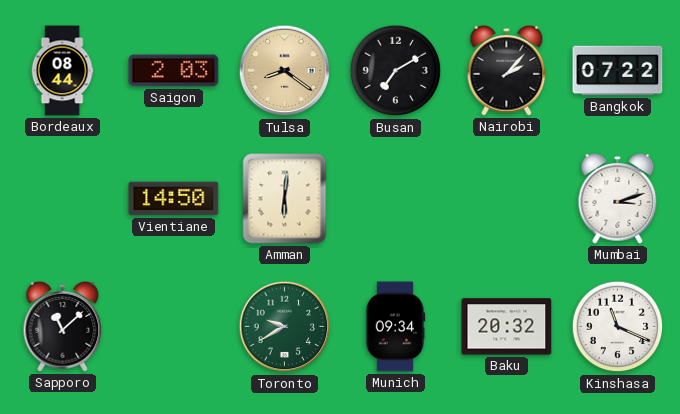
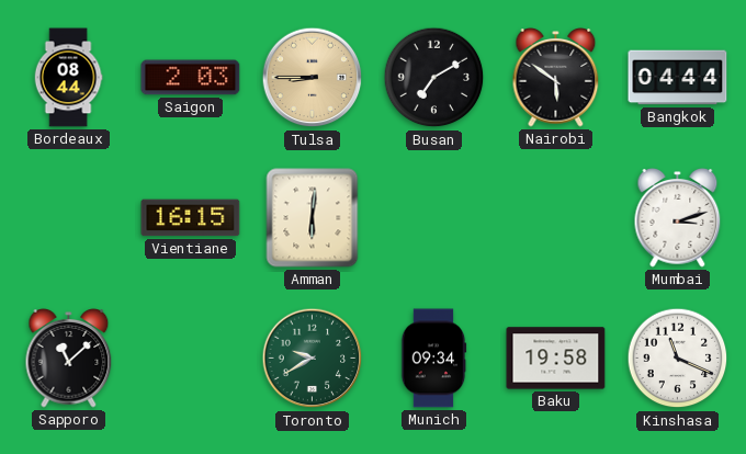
Tulsa: 8:21 -> 8:45
Nairobi: 2:07 -> 5:51
Bangkok: 07:22 -> 04:44
Vientiane: 14:50 -> 16:15
Baku: 20:32 -> 19:58
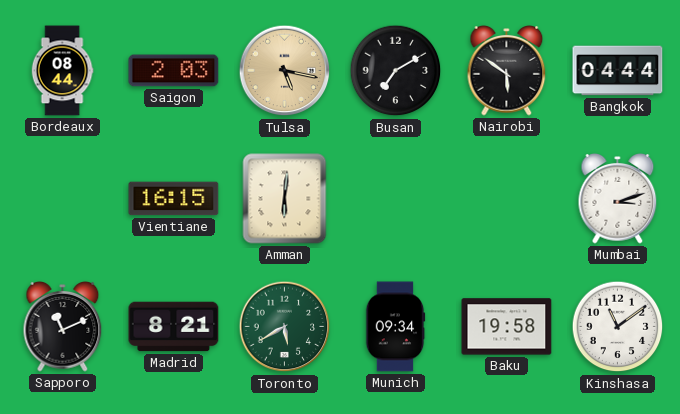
Tulsa: 8:45 -> 5:17
Sapporo: 11:08 -> 11:11
Madrid: none -> 8:21
Toronto: 9:40 -> 5:40
Kinshasa: 11:19 -> 11:09
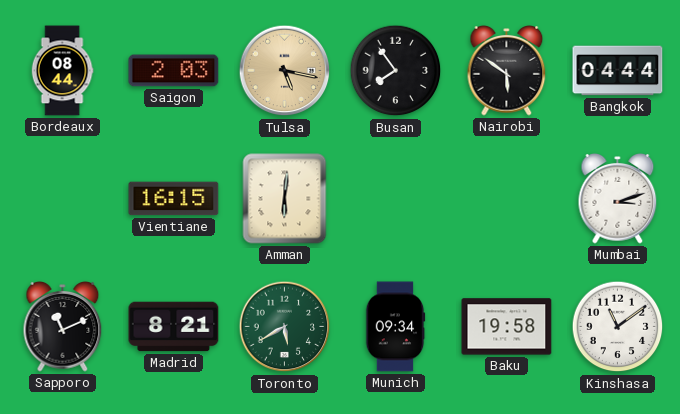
Busan: 7:10 -> 7:54
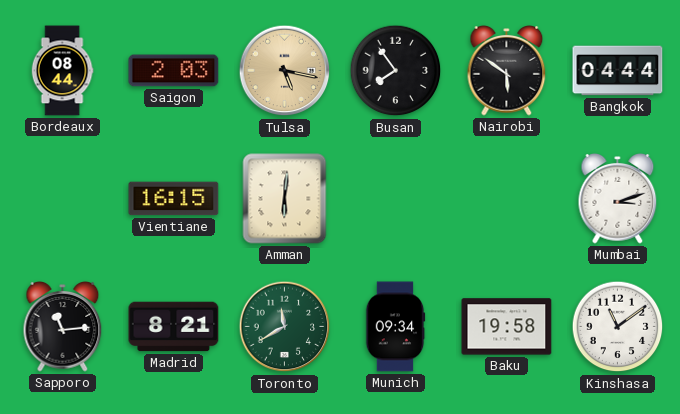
Sapporo: 11:11 -> 11:14
Toronto: 5:40 -> 11:40
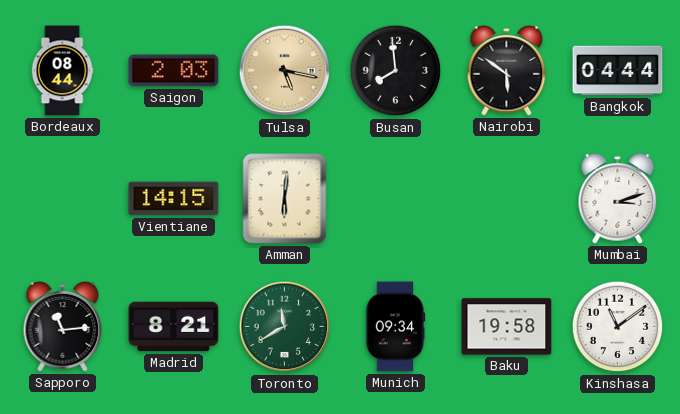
Busan: 7:54 -> 7:59
Vientiane: 16:15 -> 14:15
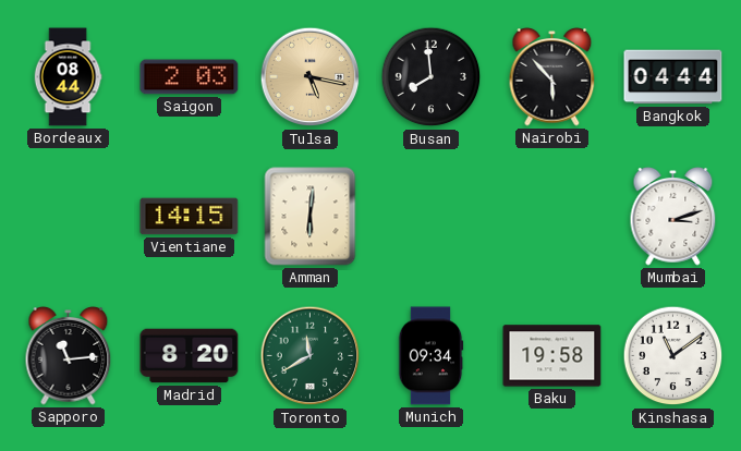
Nairobi: 5:51 -> 5:53
Madrid: 8:21 -> 8:20
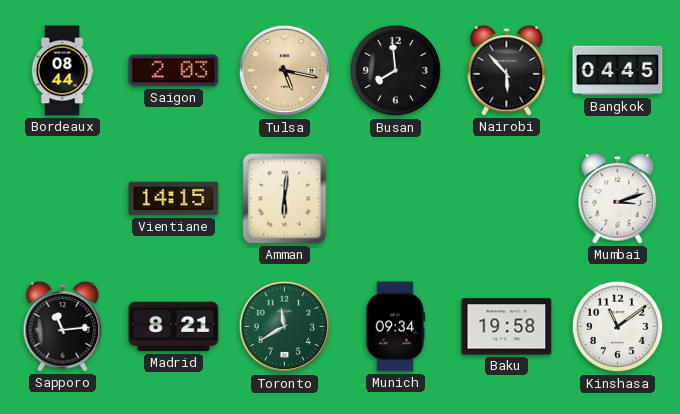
Bangkok: 04:44 -> 04:45
Madrid: 8:20 -> 8:21
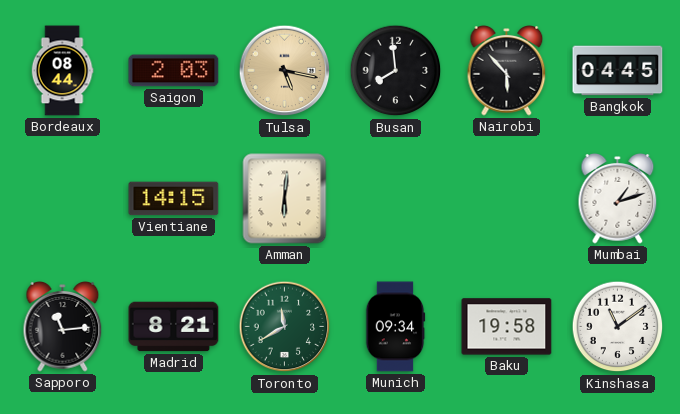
Mumbai: 3:12 -> 1:12
